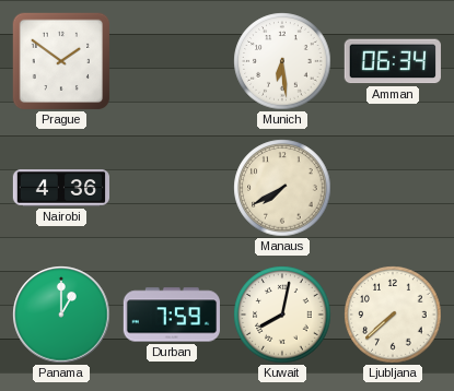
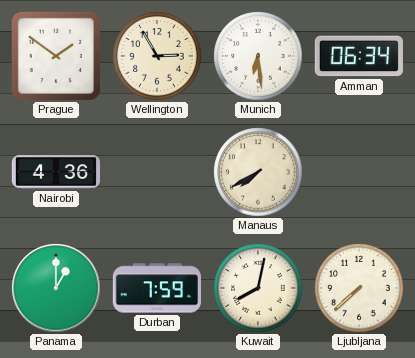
Wellington: none -> 2:55
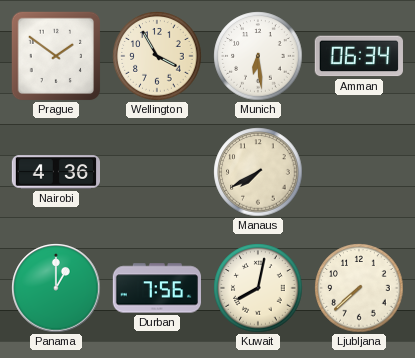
Wellington: 2:55 -> 3:55
Durban: 7:59 -> 7:56
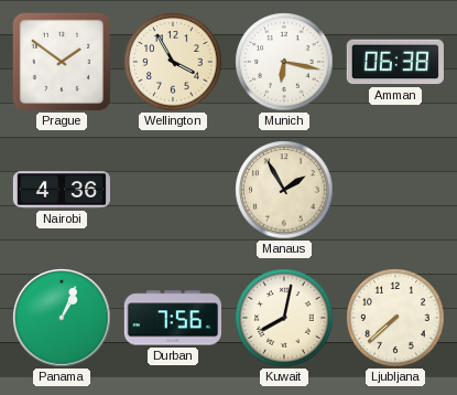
Munich: 6:29 -> 6:17
Amman: 06:34 -> 06:38
Manaus: 7:40 -> 1:55
Panama: 1:00 -> 1:04
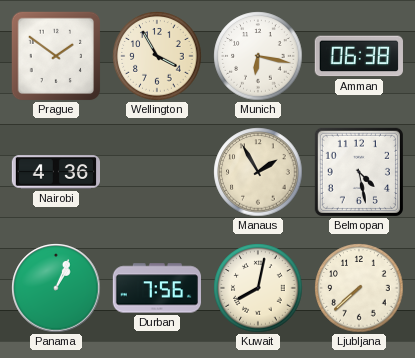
Belmopan: none -> 4:28
